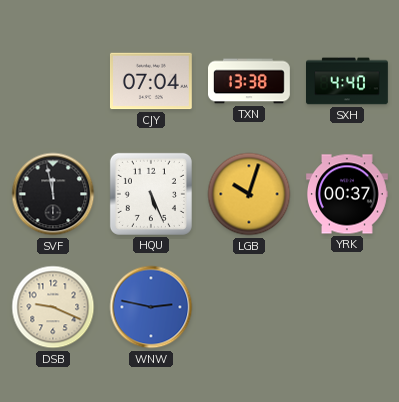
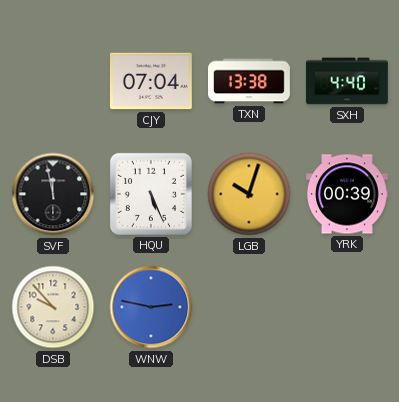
YRK: 00:37 -> 00:39
DSB: 9:19 -> 9:53
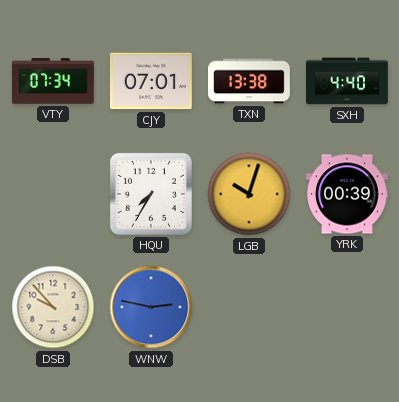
VTY: none -> 07:34
CJY: 07:04 -> 07:01
SVF: 11:58 -> none
HQU: 5:26 -> 7:35
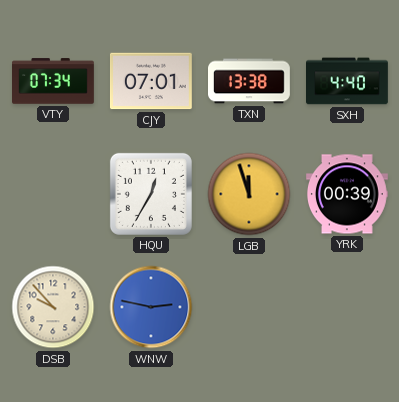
HQU: 7:35 -> 12:35
LGB: 10:03 -> 11:57
